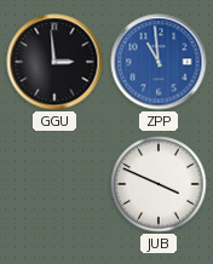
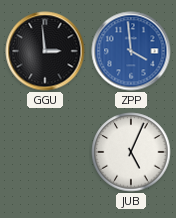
ZPP: 10:59 -> 3:59
JUB: 3:49 -> 5:04
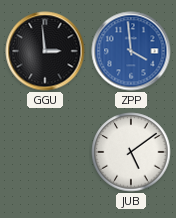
JUB: 5:04 -> 5:09
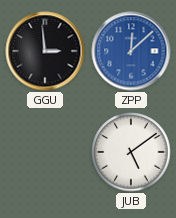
ZPP: 3:59 -> 12:08
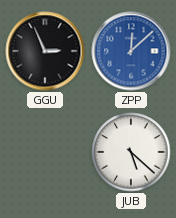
GGU: 2:59 -> 2:56
JUB: 5:09 -> 5:22
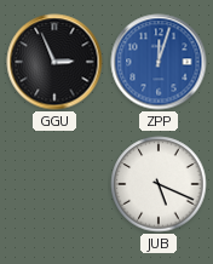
ZPP: 12:08 -> 12:03
JUB: 5:22 -> 5:19
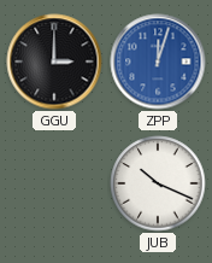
GGU: 2:56 -> 3:00
JUB: 5:19 -> 10:19
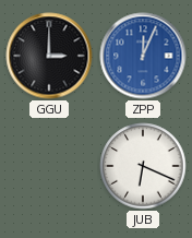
ZPP: 12:03 -> 12:04
JUB: 10:19 -> 6:19
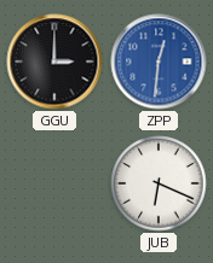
ZPP: 12:04 -> 12:31
